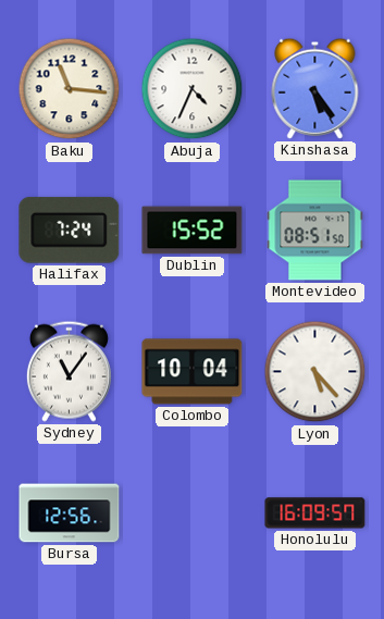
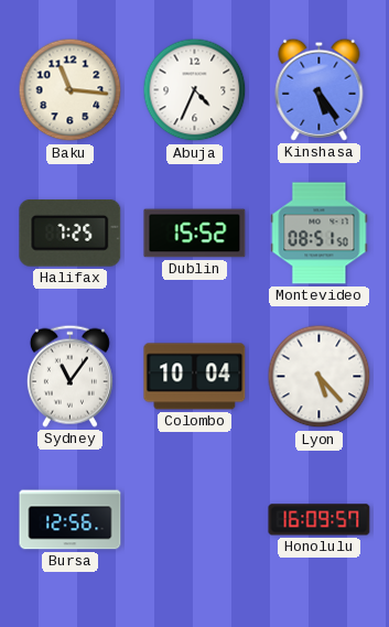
Halifax: 7:24 -> 7:25
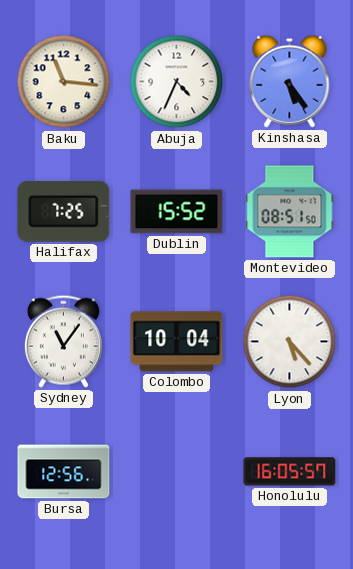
Honolulu: 16:09 -> 16:05
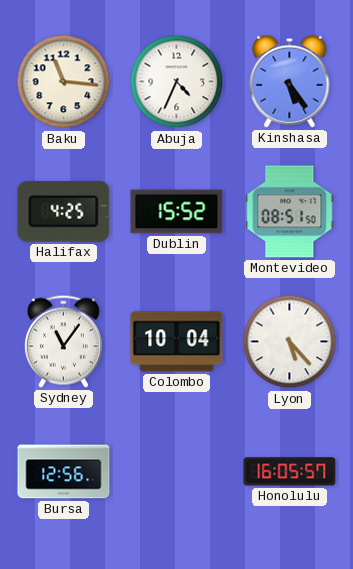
Halifax: 7:25 -> 4:25
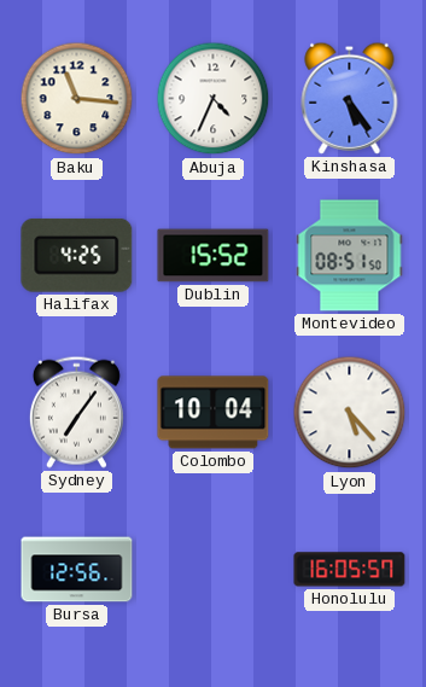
Sydney: 11:06 -> 7:06
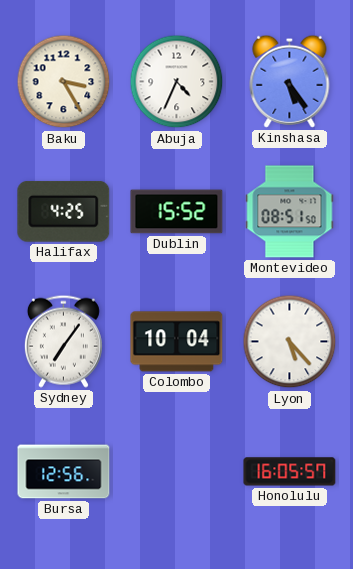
Baku: 11:16 -> 3:25
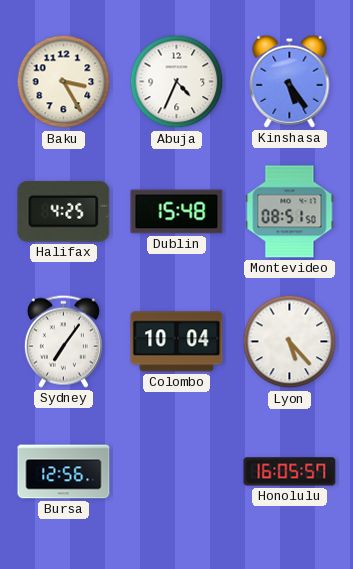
Dublin: 15:52 -> 15:48
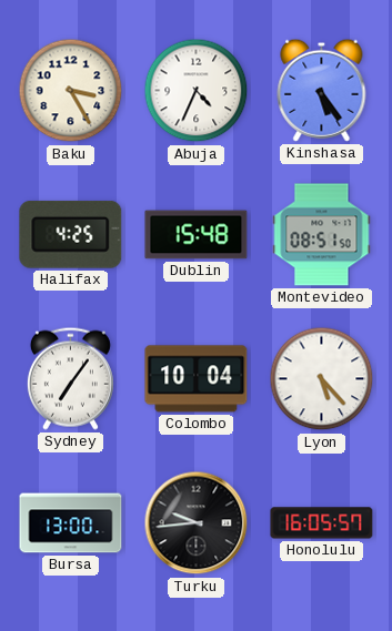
Bursa: 12:56 -> 13:00
Turku: none -> 9:44
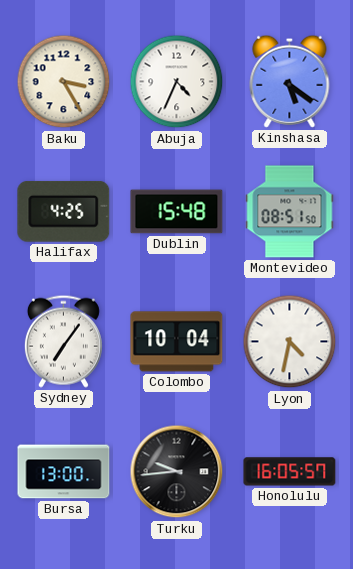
Kinshasa: 5:24 -> 5:21
Lyon: 5:23 -> 4:32
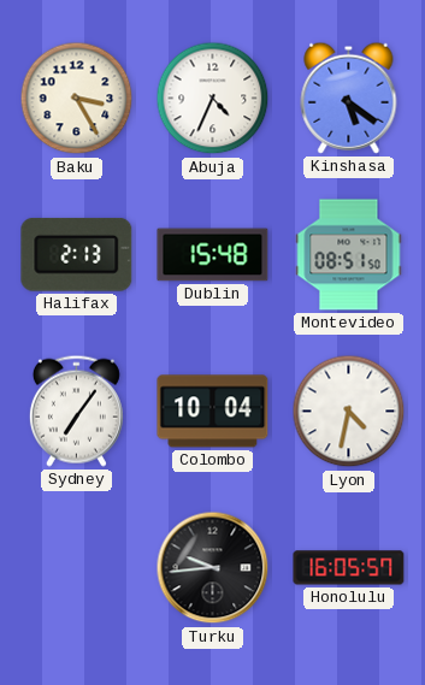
Halifax: 4:25 -> 2:13
Bursa: 13:00 -> none
